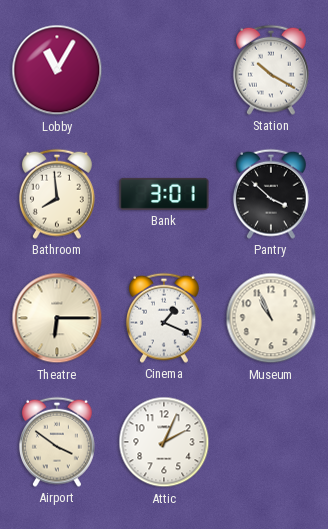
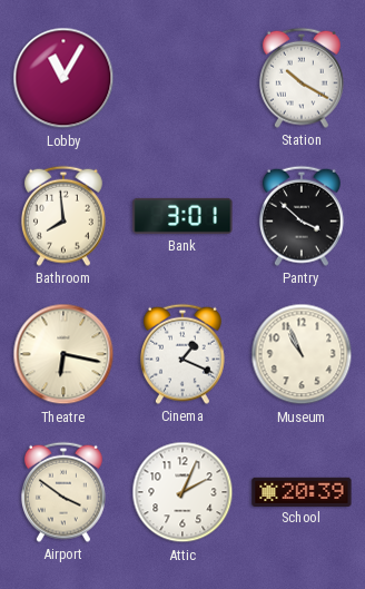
Theatre: 6:15 -> 6:17
School: none -> 20:39
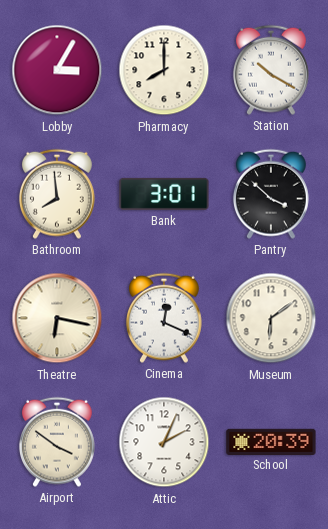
Lobby: 11:05 -> 3:05
Pharmacy: none -> 8:00
Cinema: 1:19 -> 12:19
Museum: 10:56 -> 6:09
